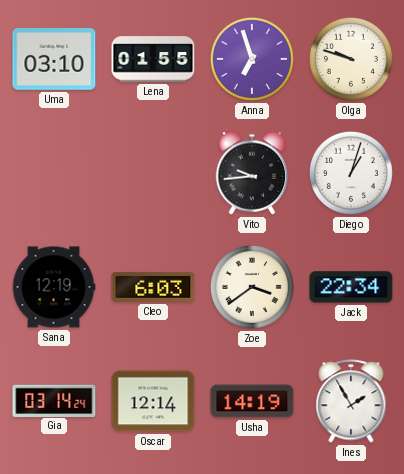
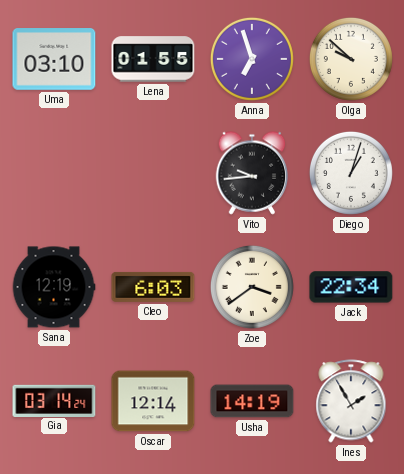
Olga: 9:48 -> 9:52
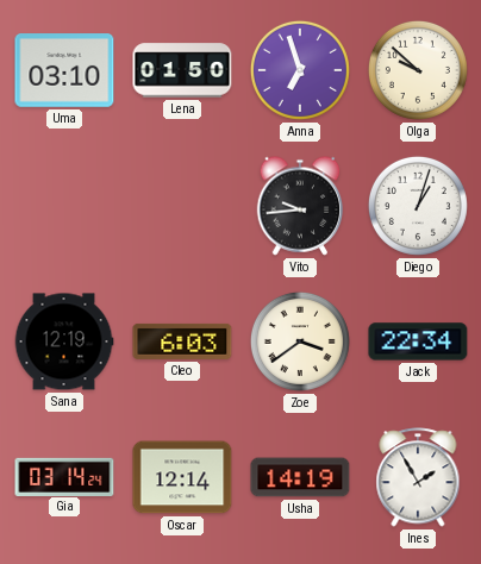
Lena: 01:55 -> 01:50
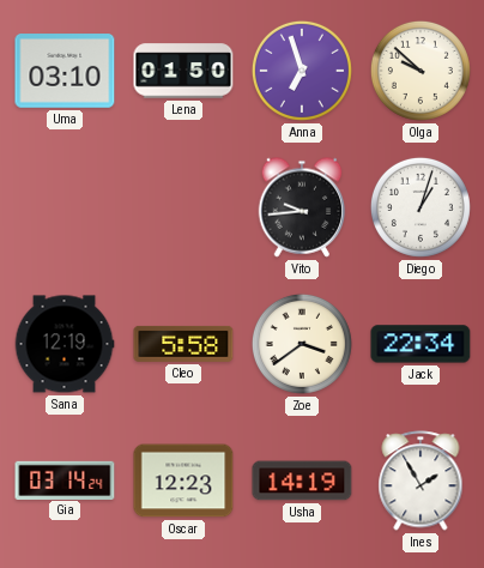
Cleo: 6:03 -> 5:58
Oscar: 12:14 -> 12:23
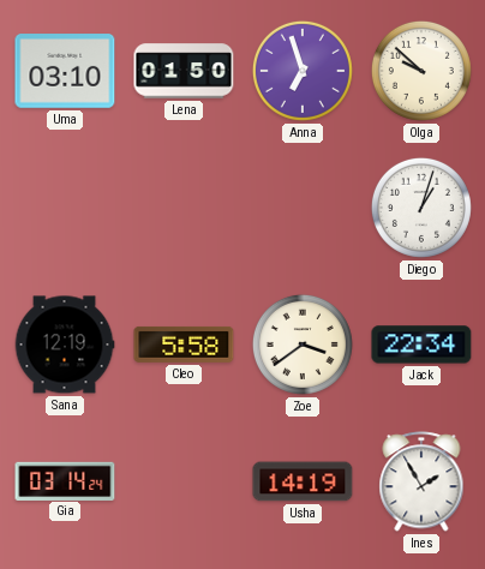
Vito: 9:44 -> none
Oscar: 12:23 -> none
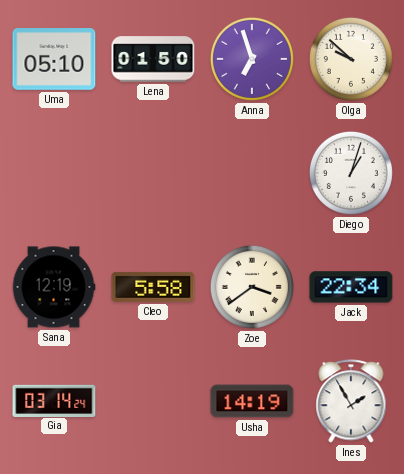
Uma: 03:10 -> 05:10
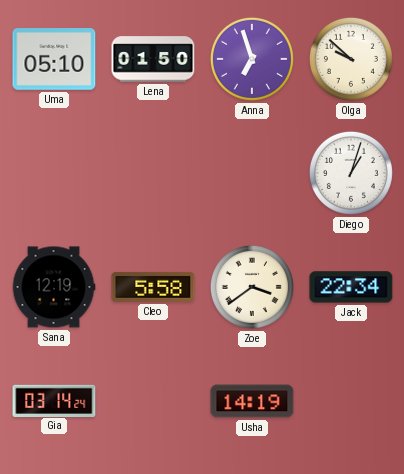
Ines: 1:55 -> none
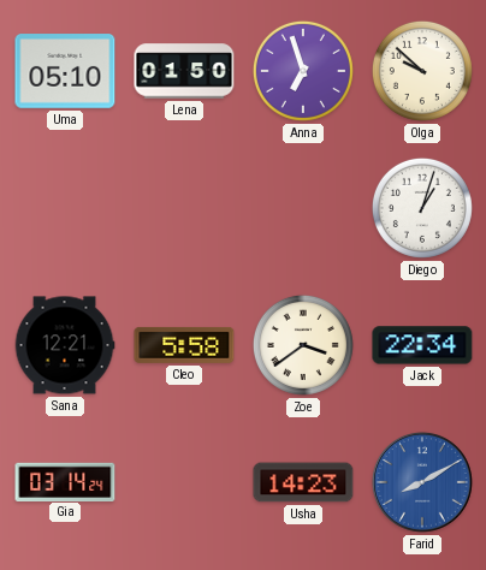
Sana: 12:19 -> 12:21
Usha: 14:19 -> 14:23
Farid: none -> 8:10
